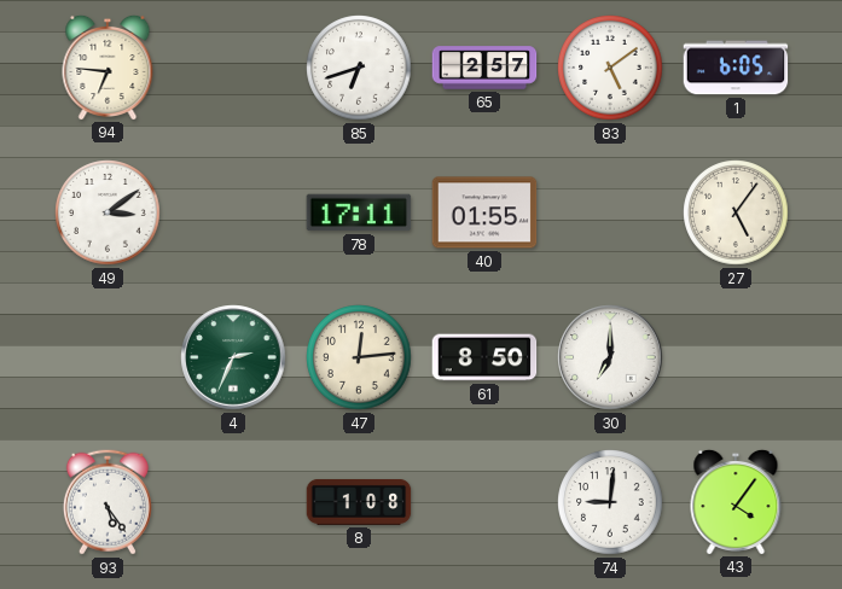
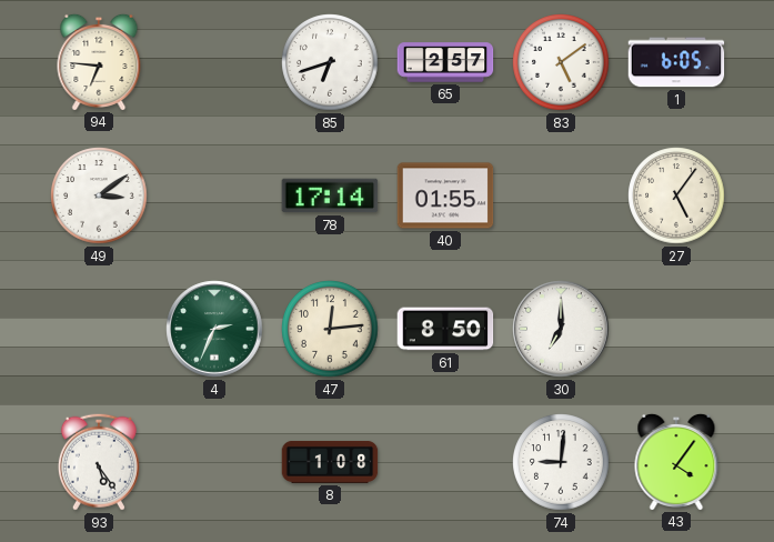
78: 17:11 -> 17:14
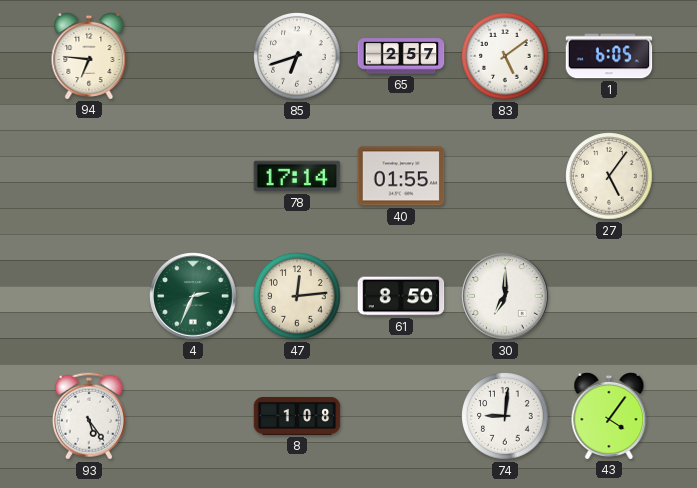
49: 3:09 -> none
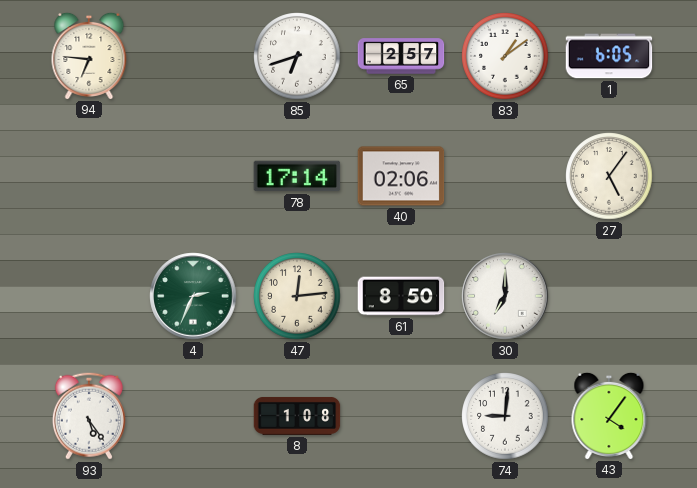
83: 5:09 -> 1:09
40: 01:55 -> 02:06
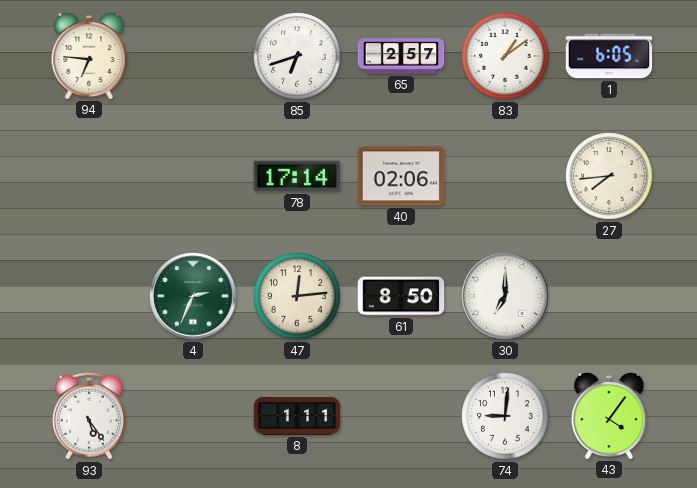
27: 5:06 -> 7:44
8: 1:08 -> 1:11
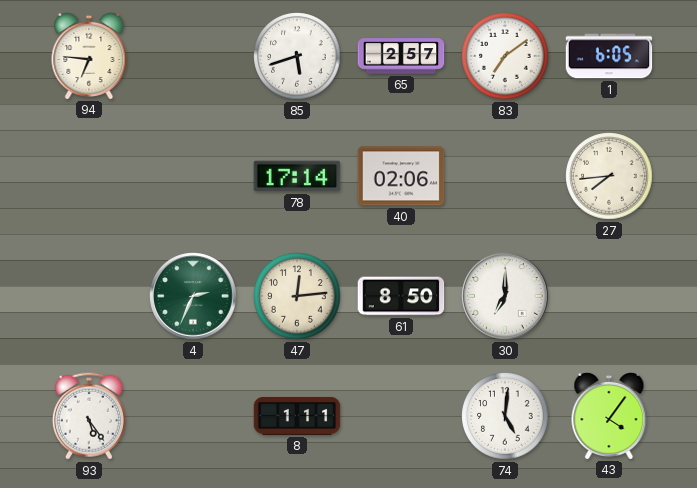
85: 6:42 -> 5:42
83: 1:09 -> 7:09
74: 9:01 -> 5:01
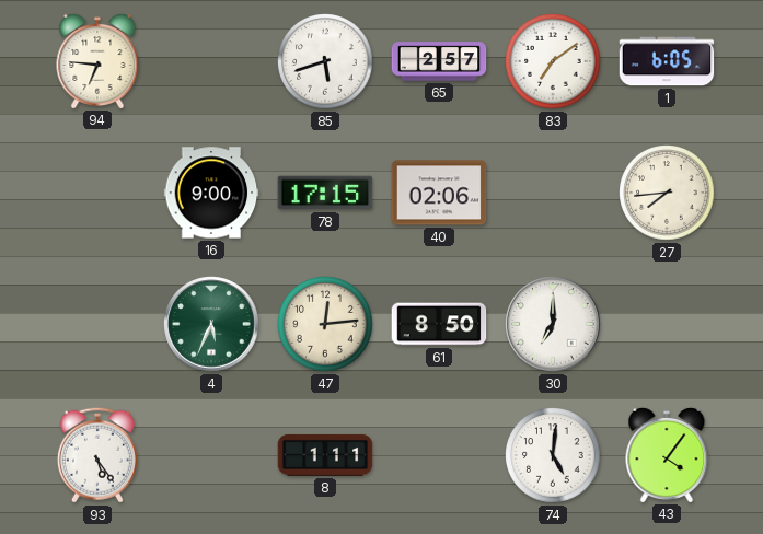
16: none -> 9:00
78: 17:14 -> 17:15
4: 2:34 -> 5:34
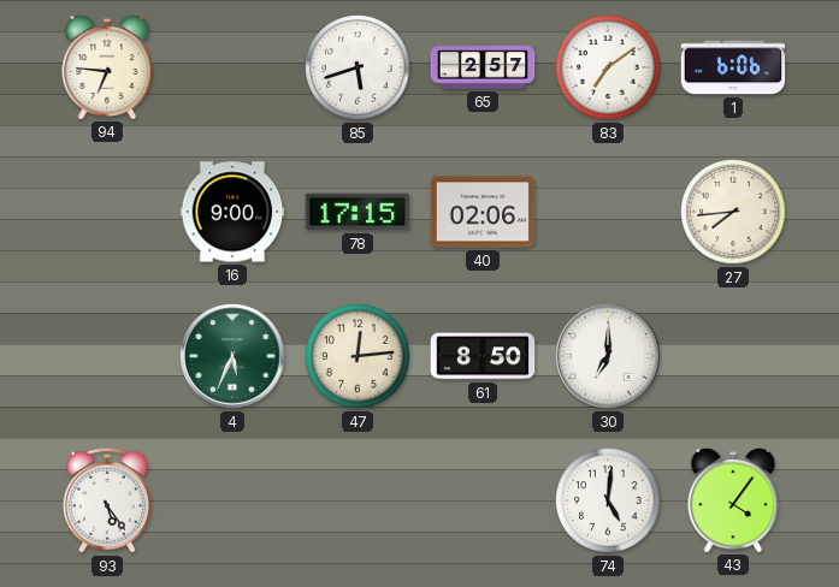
1: 6:05 -> 6:06
8: 1:11 -> none
